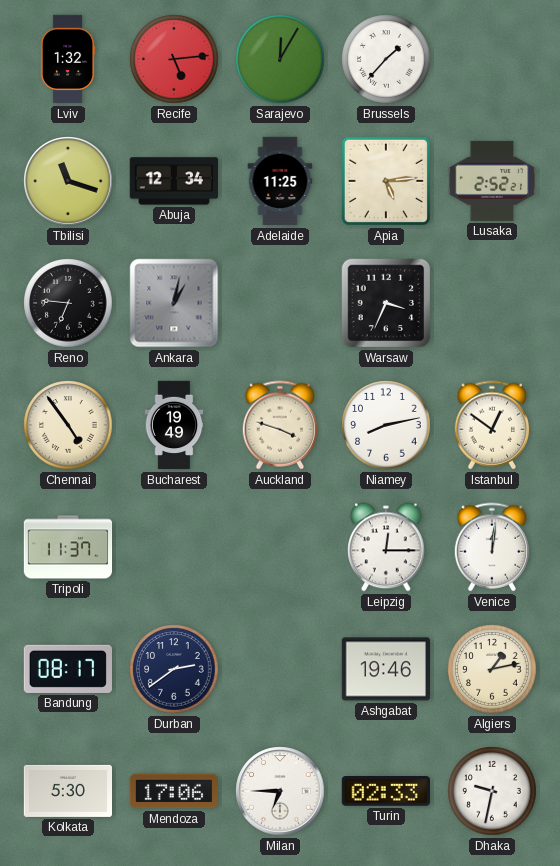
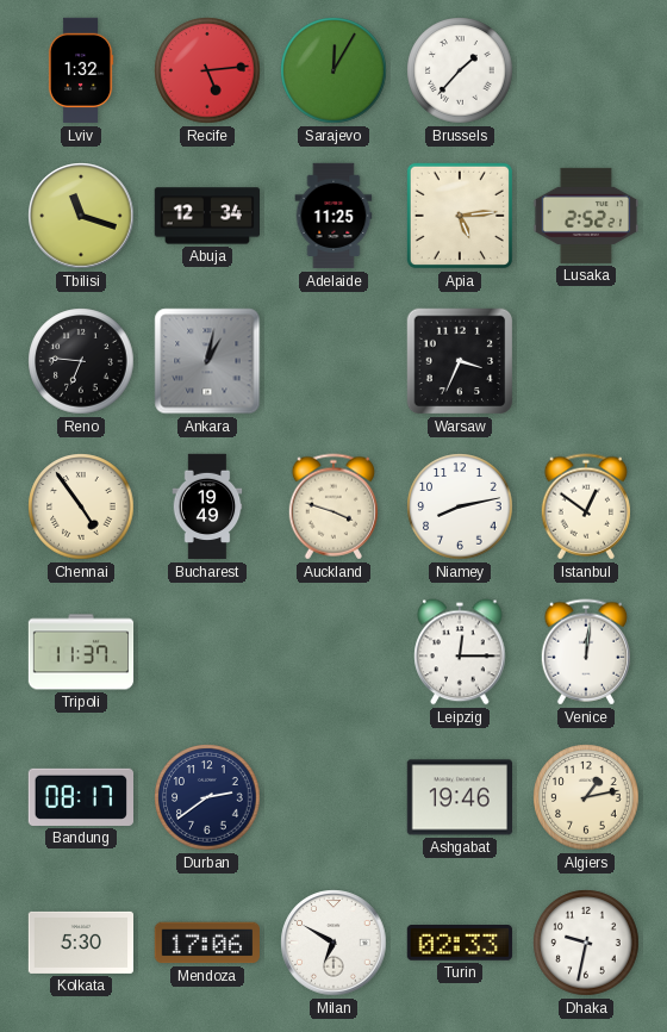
Milan: 6:45 -> 6:50
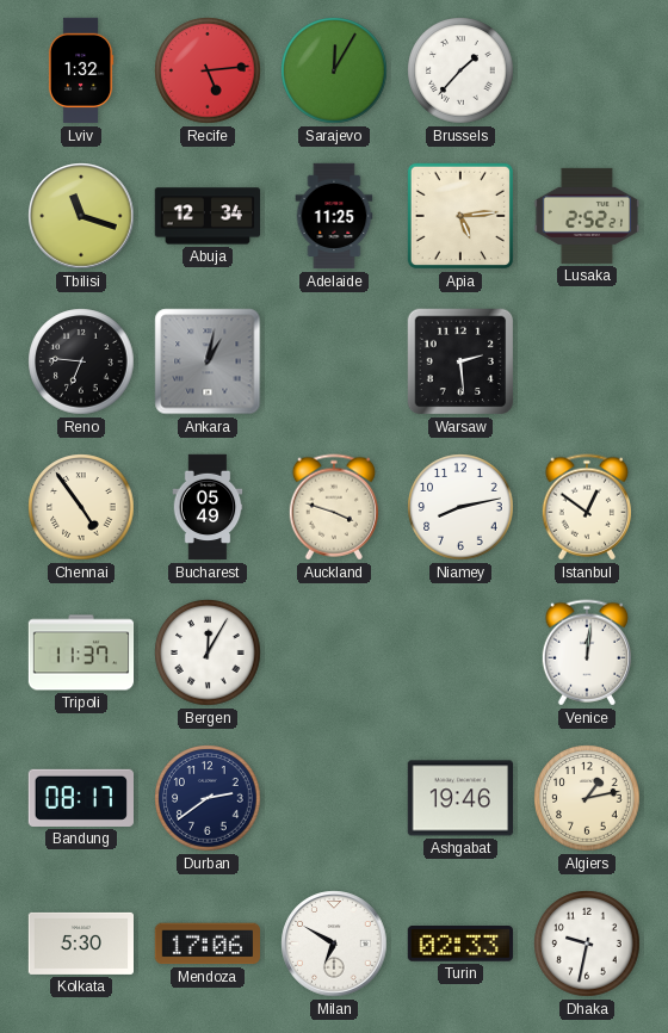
Warsaw: 3:34 -> 2:29
Bucharest: 19:49 -> 05:49
Bergen: none -> 12:05
Leipzig: 12:15 -> none
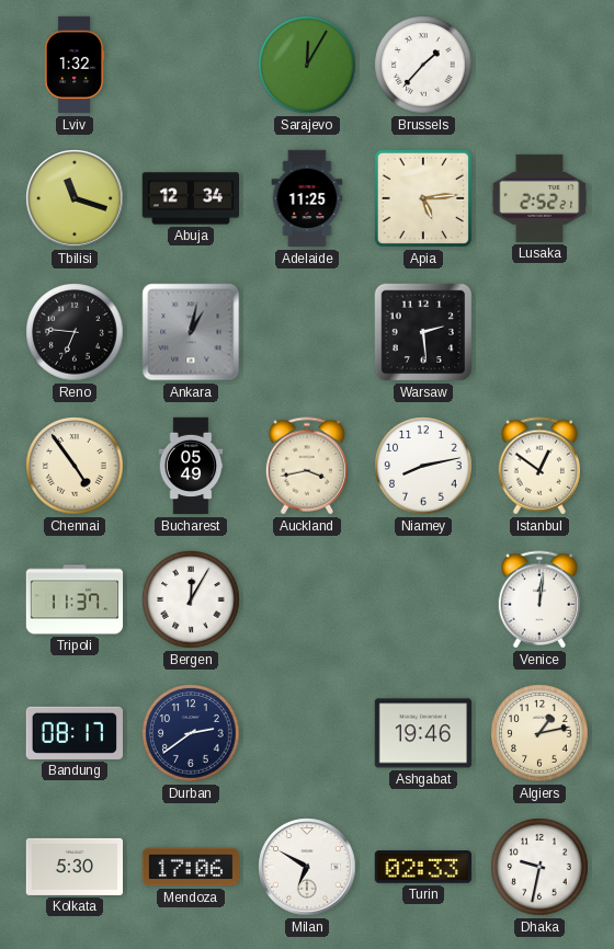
Recife: 5:14 -> none
Auckland: 3:48 -> 3:43
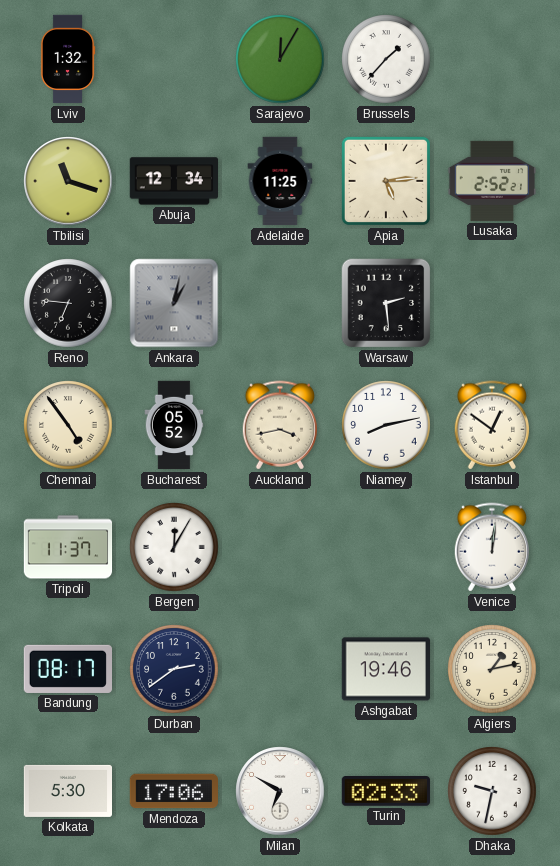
Bucharest: 05:49 -> 05:52
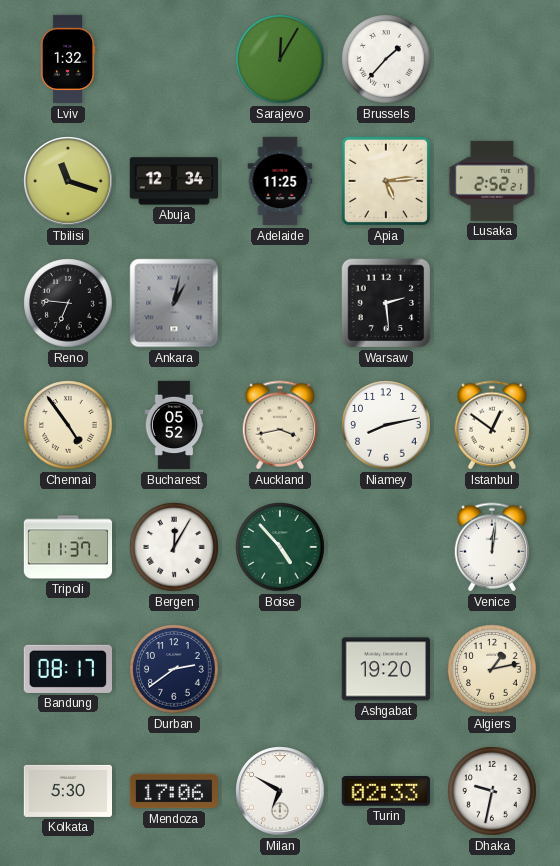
Boise: none -> 4:53
Ashgabat: 19:46 -> 19:20
